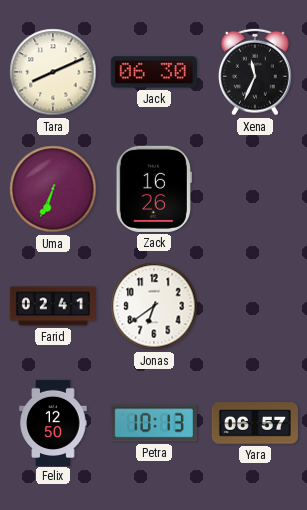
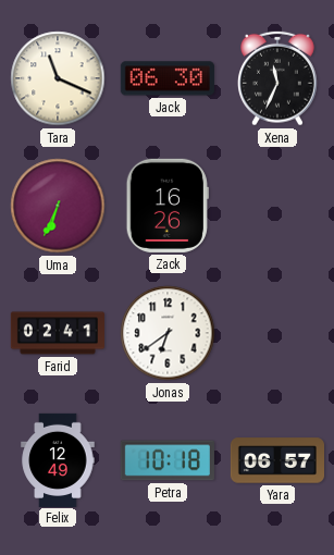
Tara: 8:11 -> 11:19
Felix: 12:50 -> 12:49
Petra: 10:13 -> 10:18
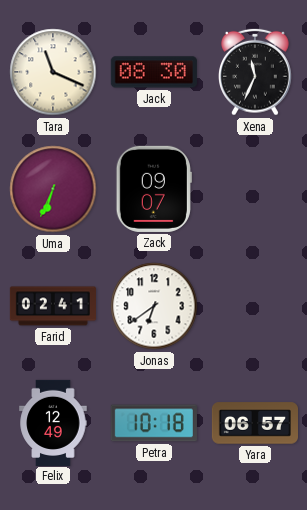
Jack: 06:30 -> 08:30
Zack: 16:26 -> 09:07
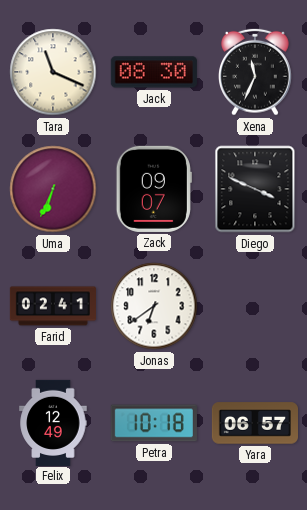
Diego: none -> 3:49
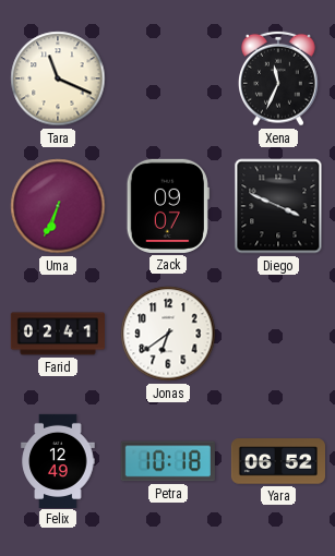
Jack: 08:30 -> none
Yara: 06:57 -> 06:52
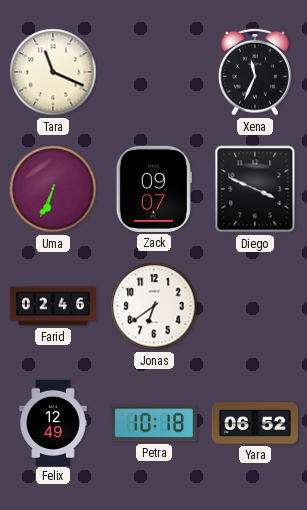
Farid: 02:41 -> 02:46
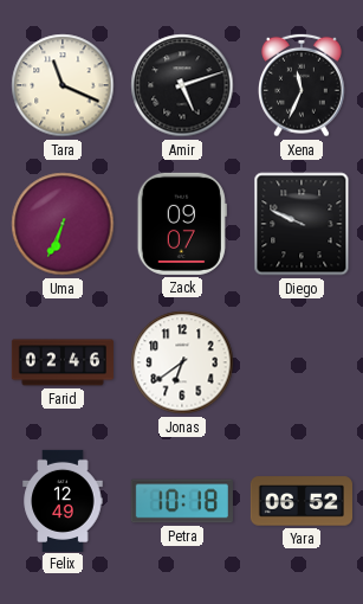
Amir: none -> 5:12
Diego: 3:49 -> 9:49
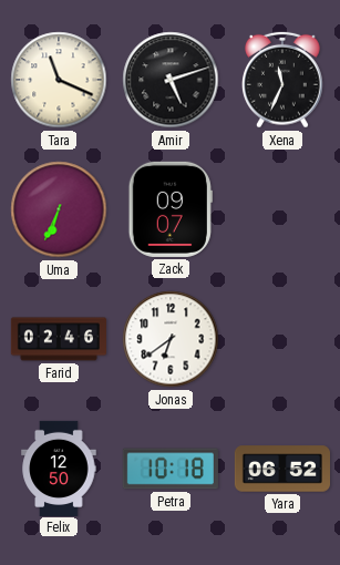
Diego: 9:49 -> none
Felix: 12:49 -> 12:50
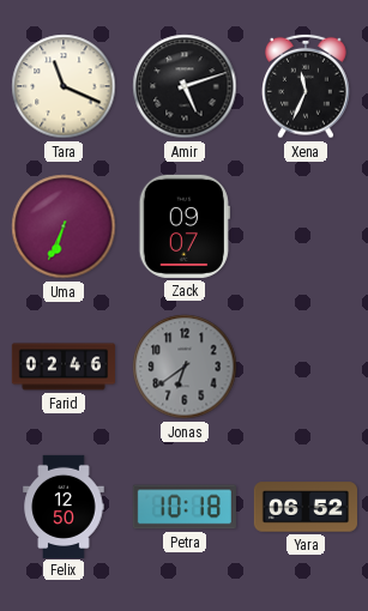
Jonas dial: white -> grey
